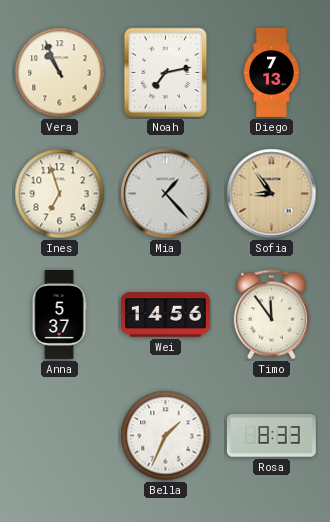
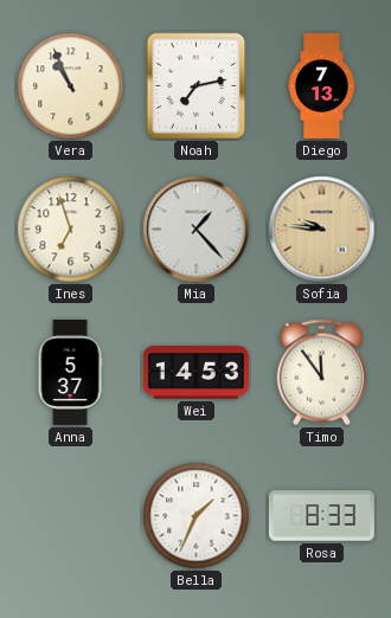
Sofia: 8:54 -> 9:46
Wei: 14:56 -> 14:53
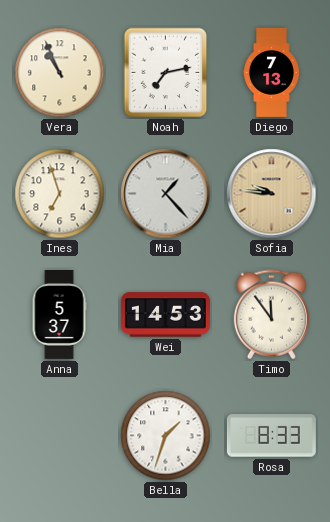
Bella: 1:34 -> 1:33
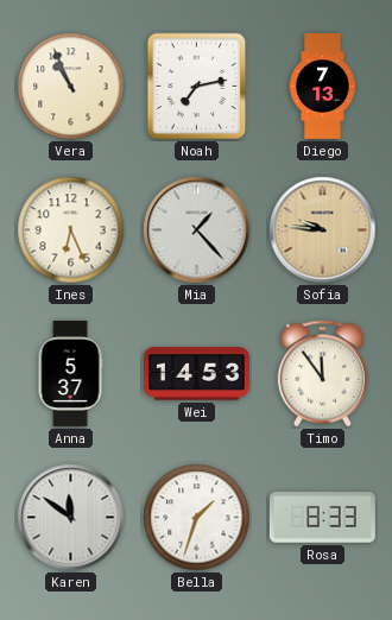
Ines: 6:57 -> 6:26
Karen: none -> 11:51
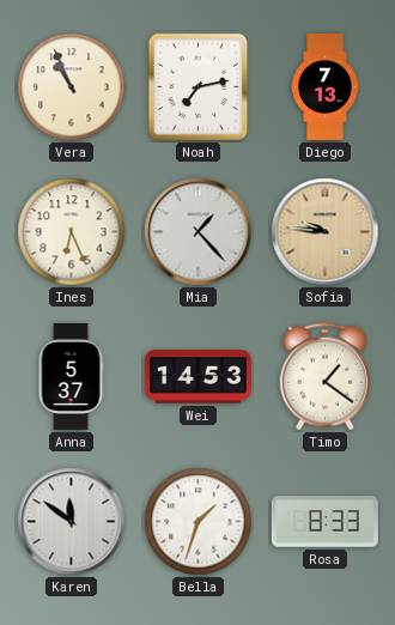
Timo: 11:54 -> 1:21
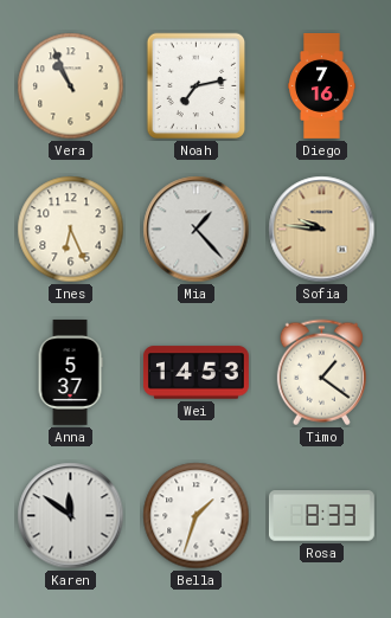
Diego: 7:13 -> 7:16
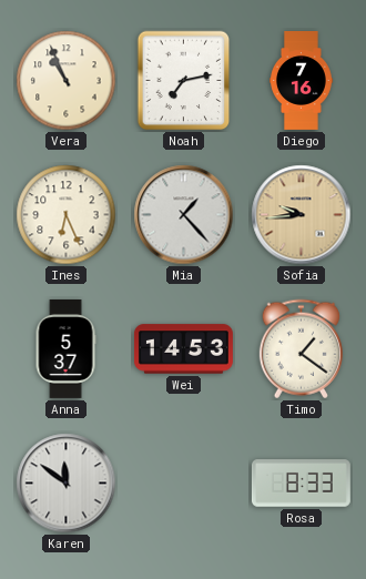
Sofia: 9:46 -> 9:44
Bella: 1:33 -> none
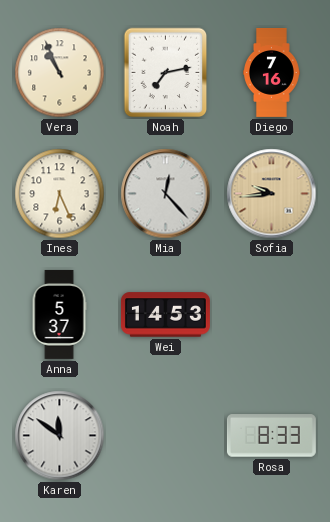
Mia: 1:23 -> 12:23
Timo: 1:21 -> none
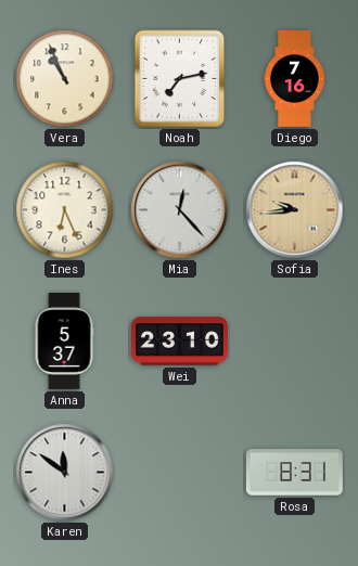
Wei: 14:53 -> 23:10
Rosa: 8:33 -> 8:31
